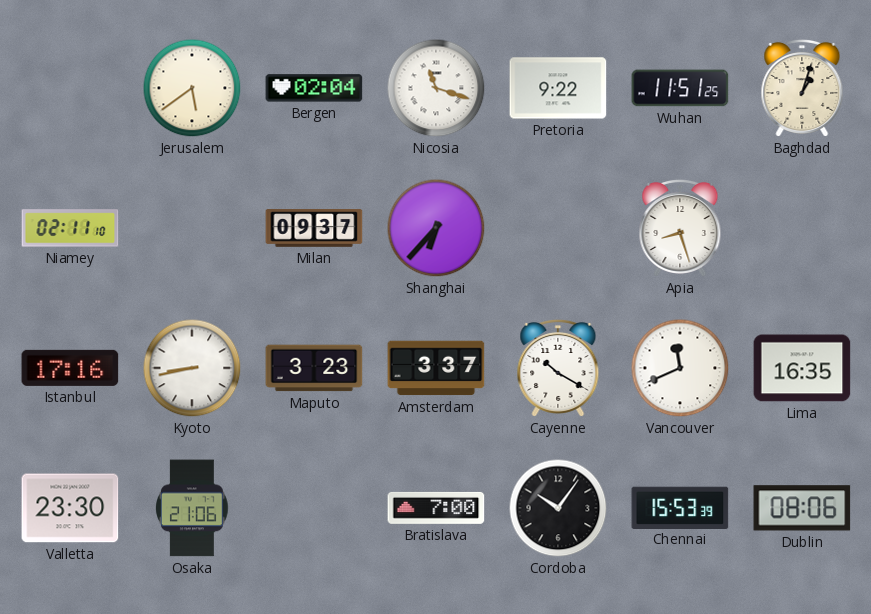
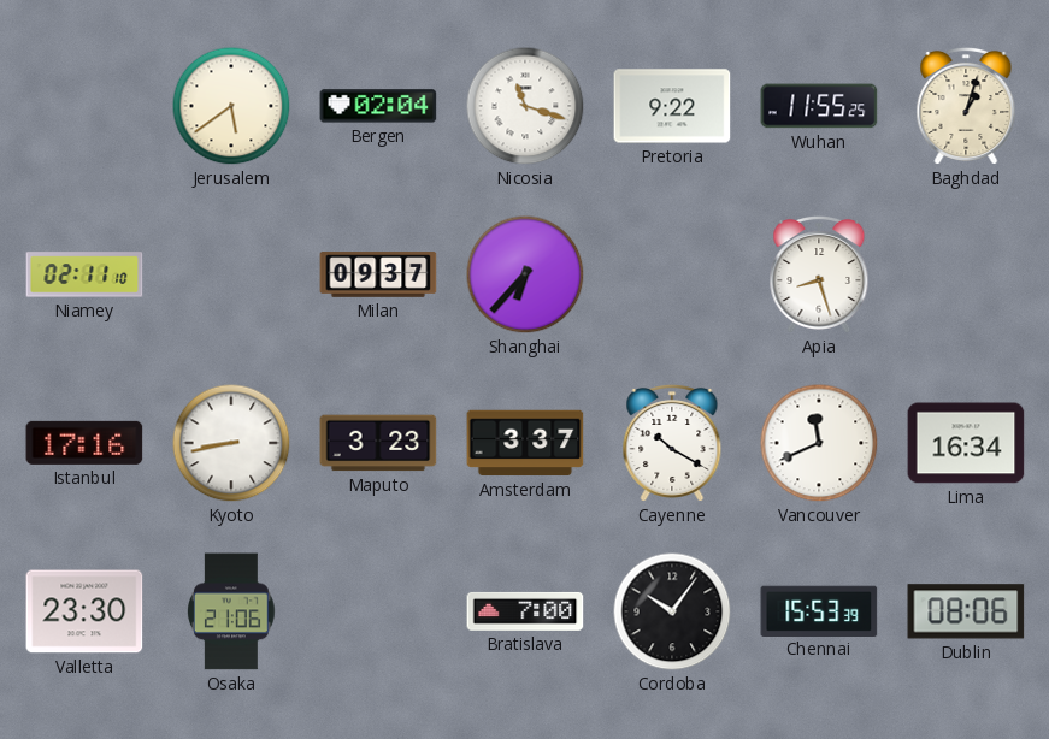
Wuhan: 11:51 -> 11:55
Lima: 16:35 -> 16:34
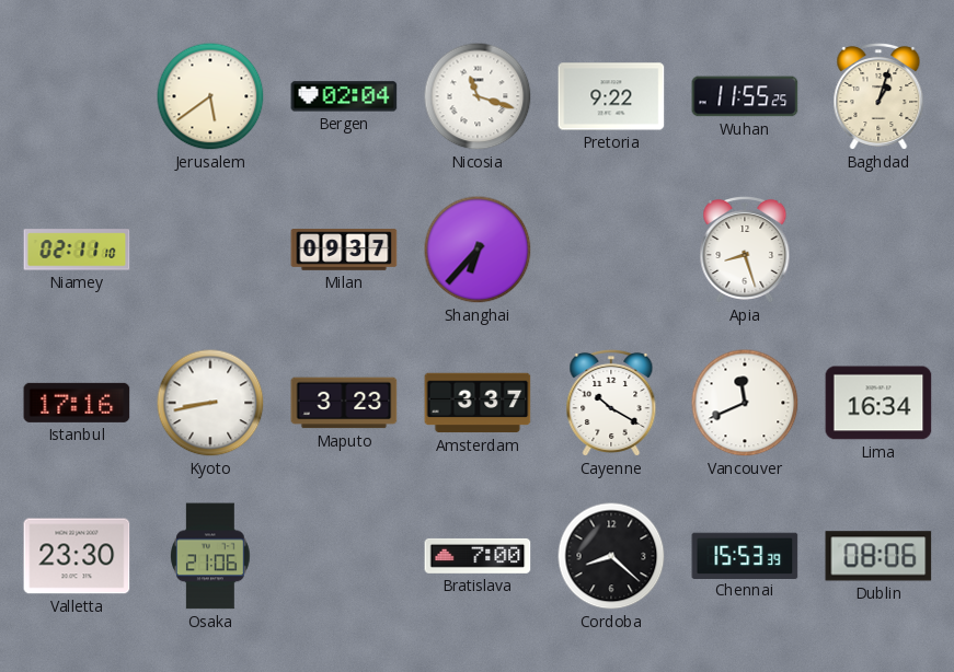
Cordoba: 10:06 -> 8:22
